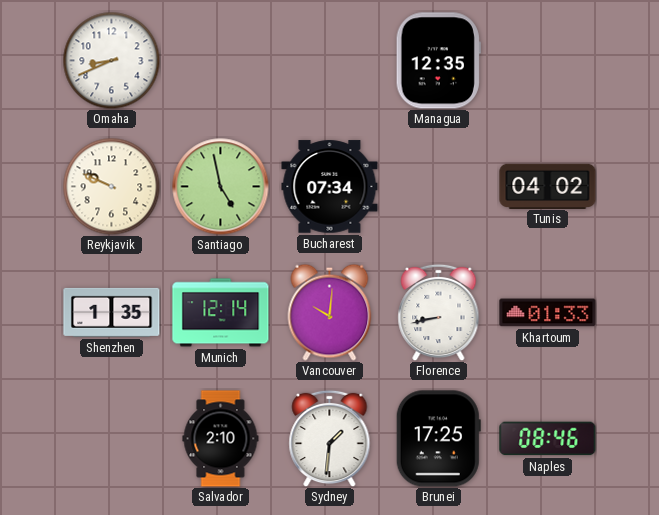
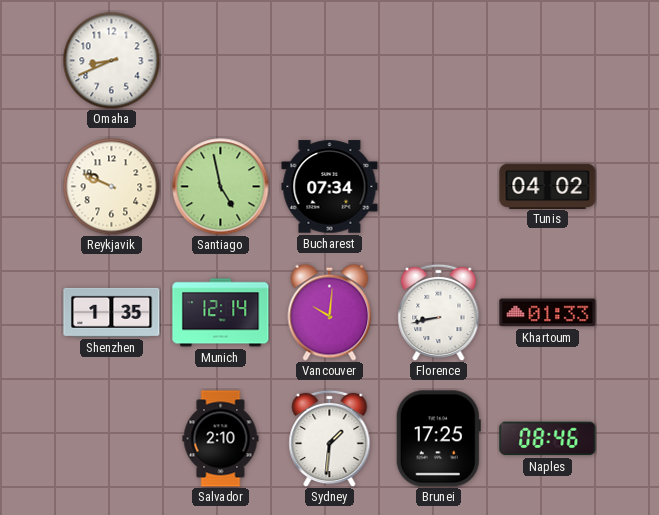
Managua: 12:35 -> none
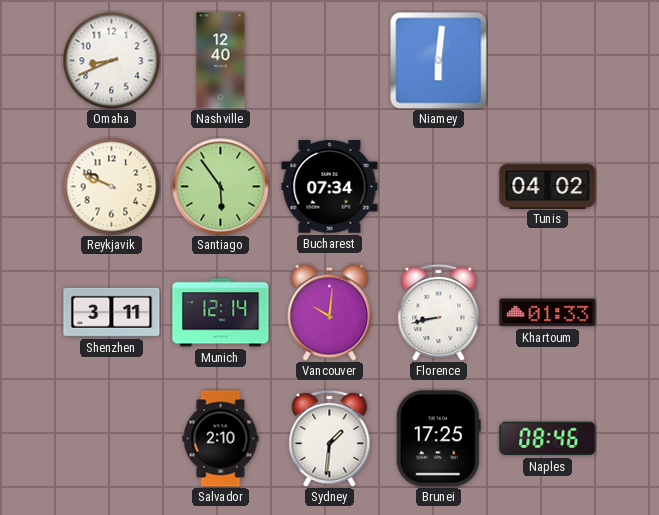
Nashville: none -> 12:40
Niamey: none -> 6:01
Santiago: 4:58 -> 5:54
Shenzhen: 1:35 -> 3:11
